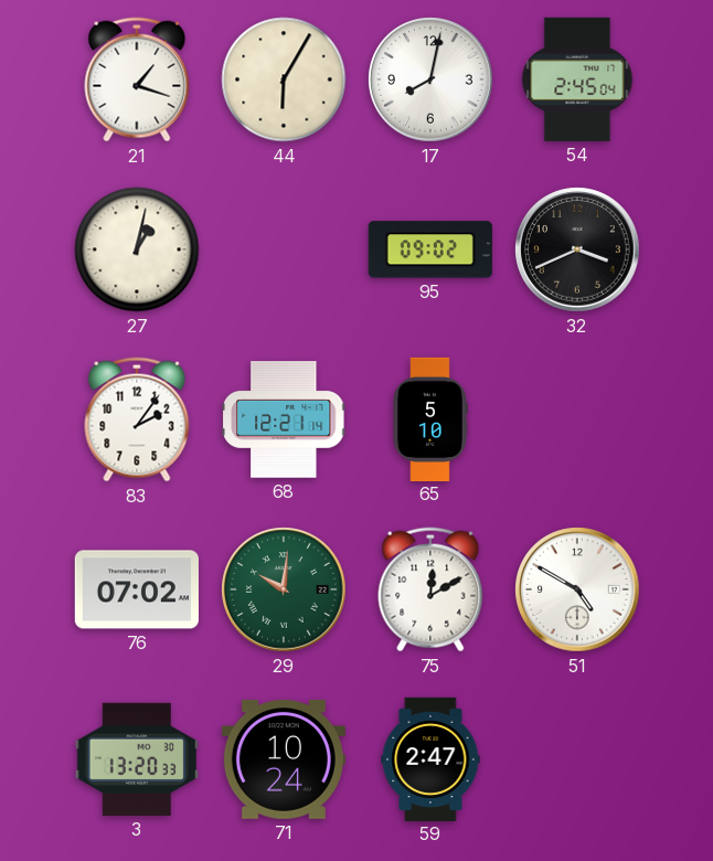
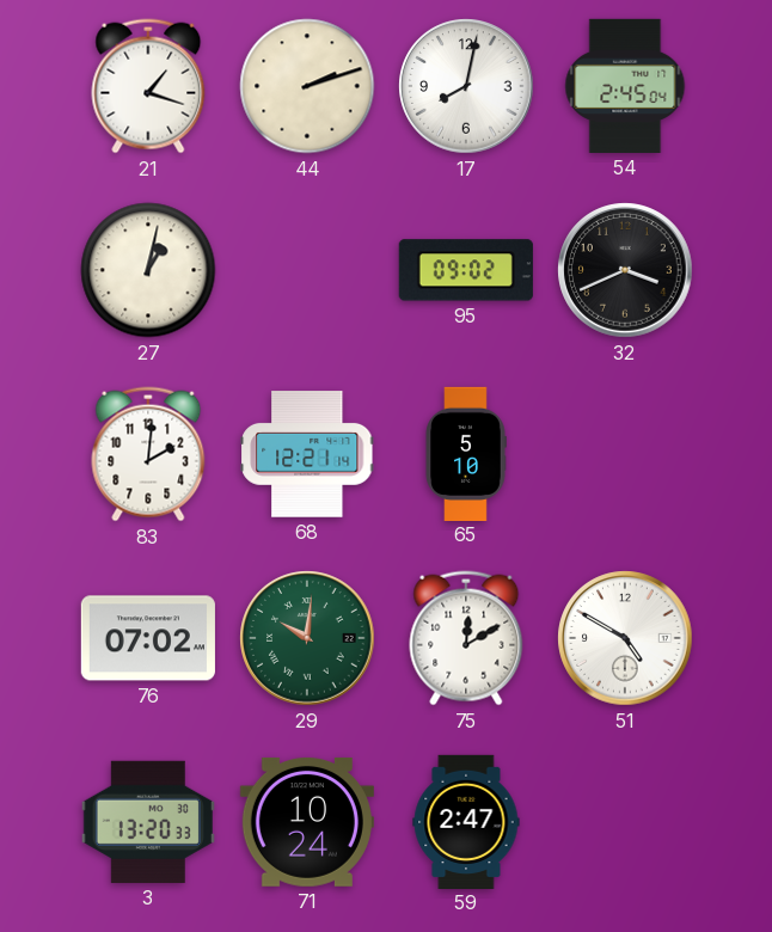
44: 6:05 -> 2:12
83: 2:06 -> 2:01
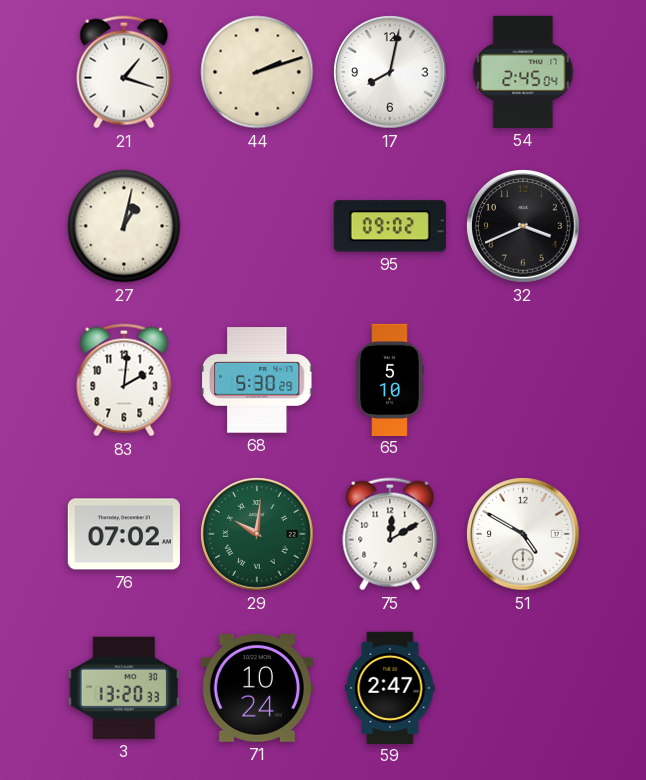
68: 12:21 -> 5:30
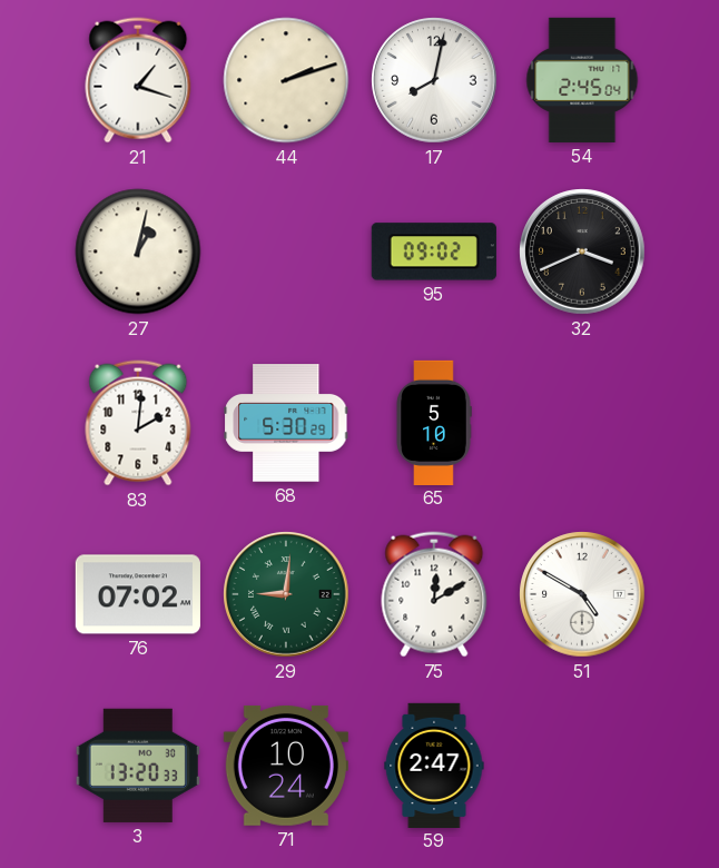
29: 10:01 -> 9:01
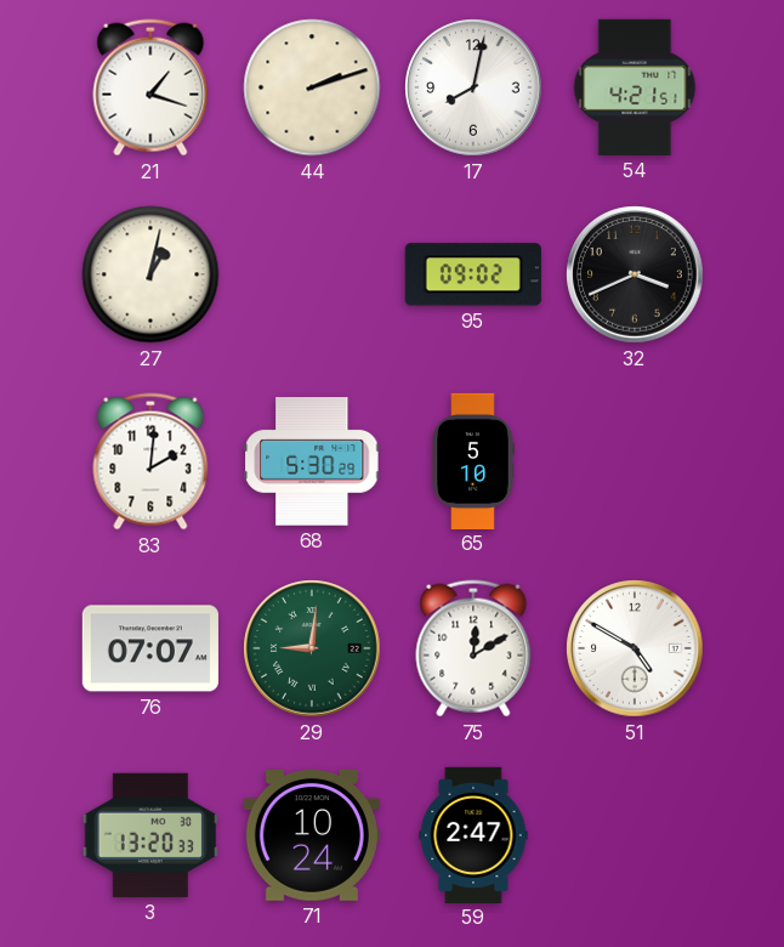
54: 2:45 -> 4:21
76: 07:02 -> 07:07
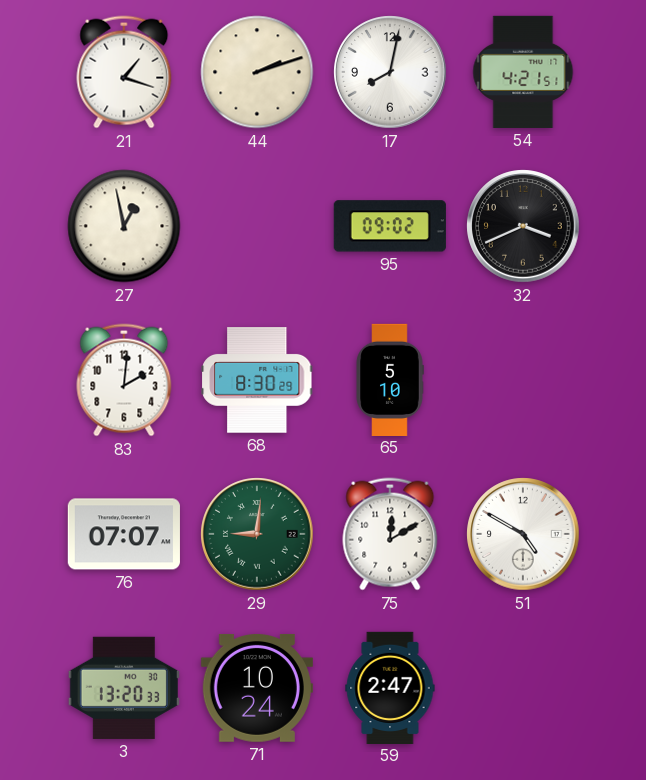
27: 1:02 -> 12:58
68: 5:30 -> 8:30
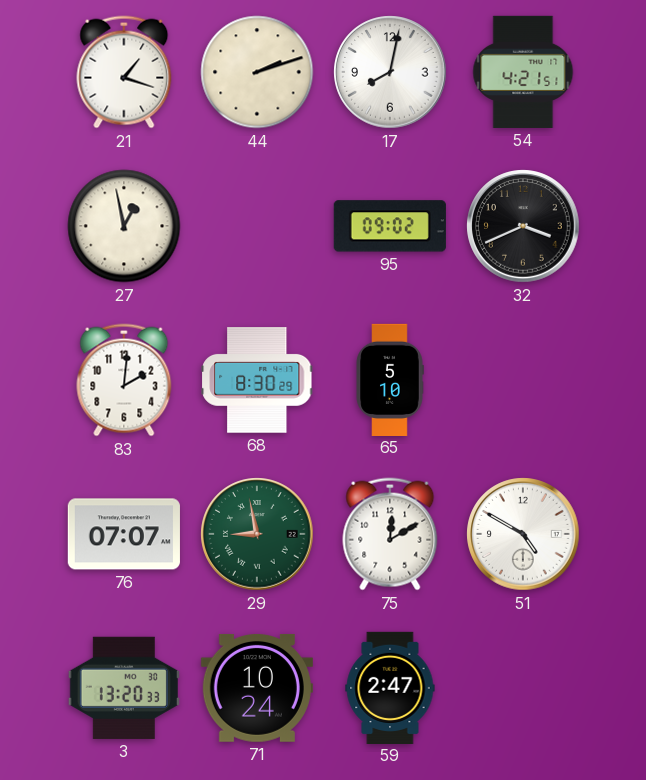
29: 9:01 -> 8:58
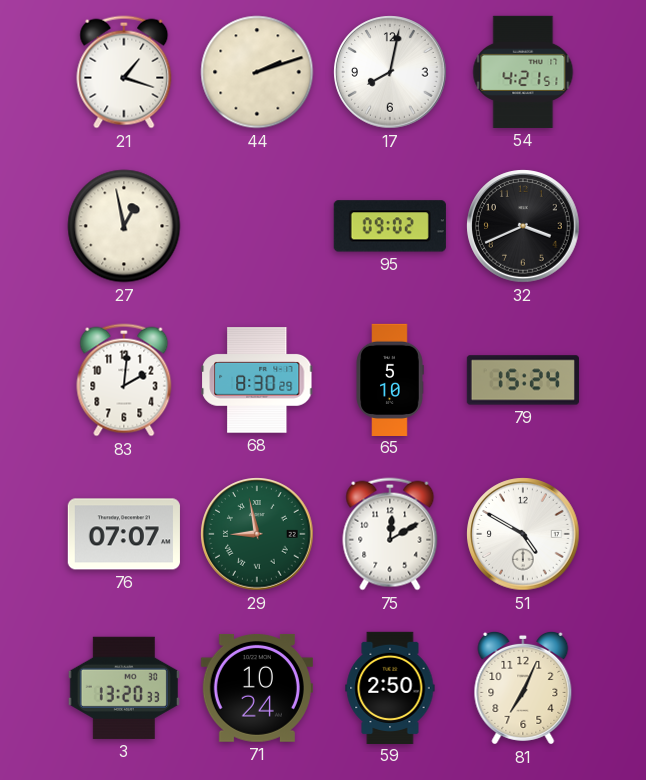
79: none -> 15:24
59: 2:47 -> 2:50
81: none -> 7:04
